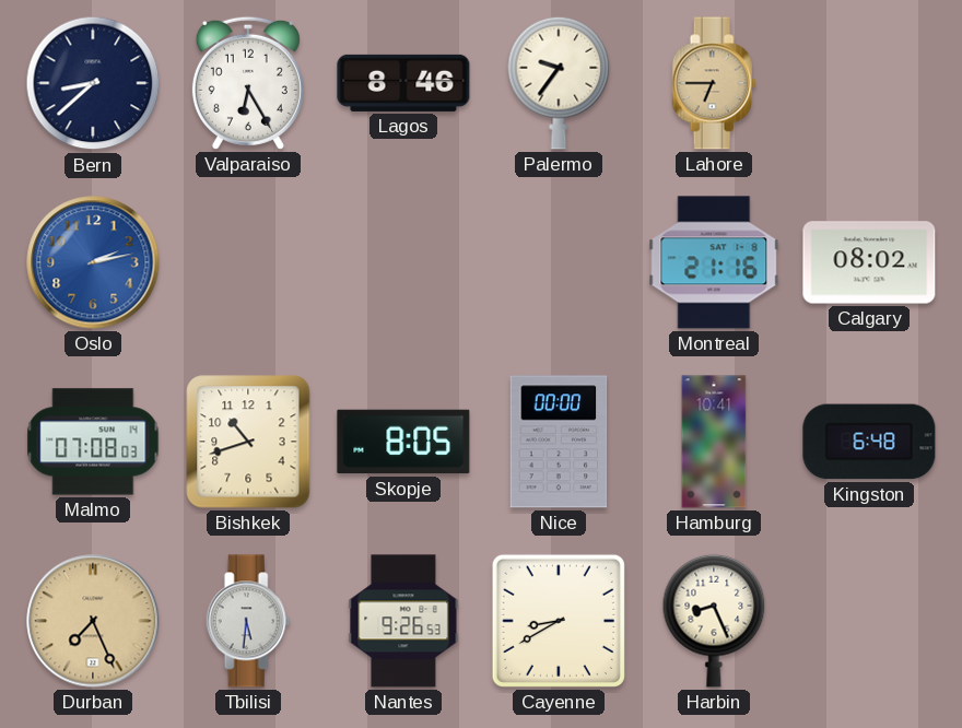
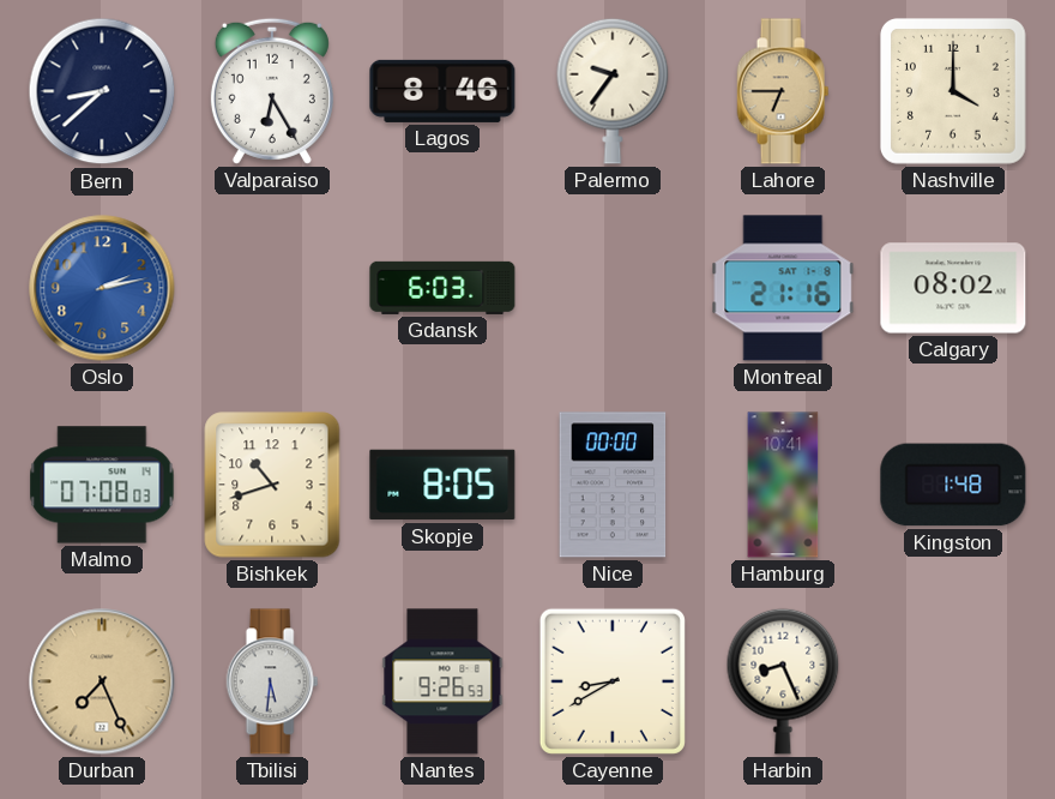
Nashville: none -> 4:00
Gdansk: none -> 6:03
Kingston: 6:48 -> 1:48
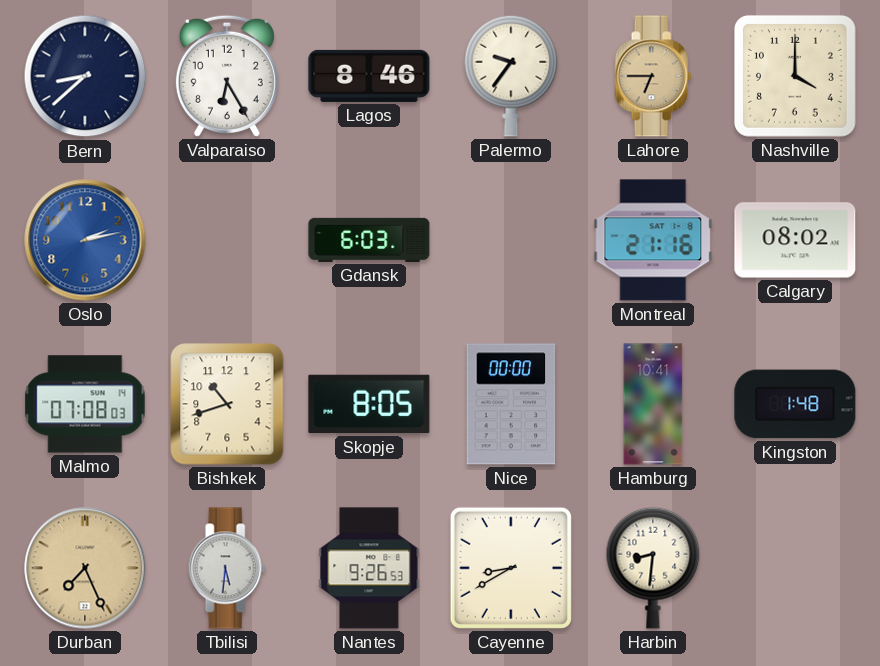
Harbin: 8:26 -> 8:31
